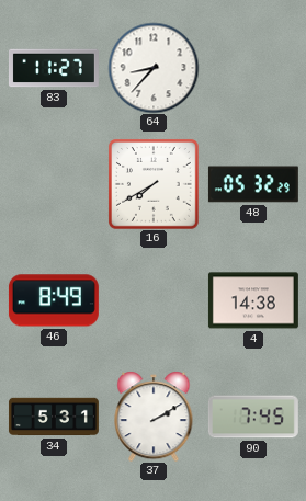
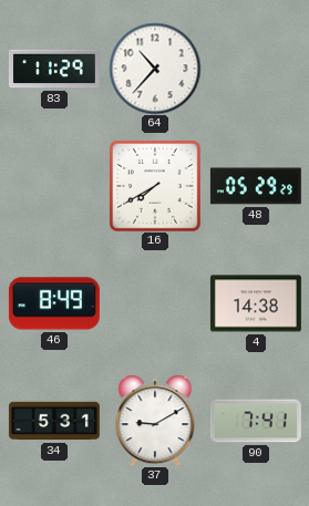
83: 11:27 -> 11:29
64: 8:37 -> 10:37
48: 05:32 -> 05:29
37: 2:10 -> 9:10
90: 7:45 -> 7:41
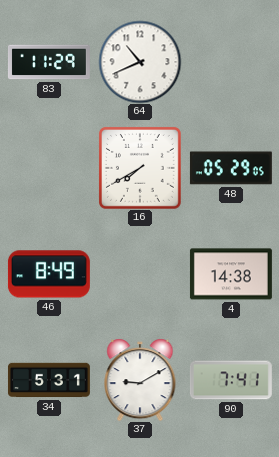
64: 10:37 -> 10:41
48: 05:29:29 -> 05:29:05
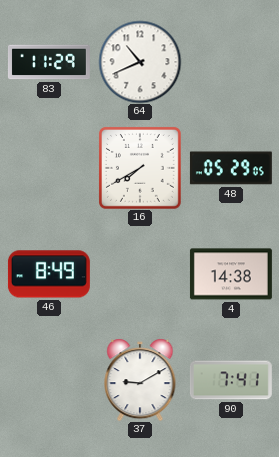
34: 5:31 -> none
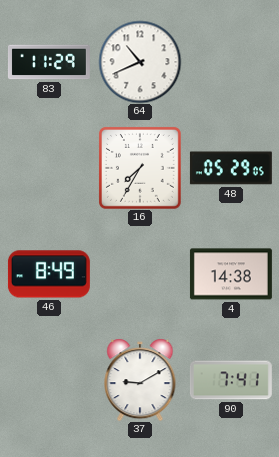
16: 7:40 -> 7:35
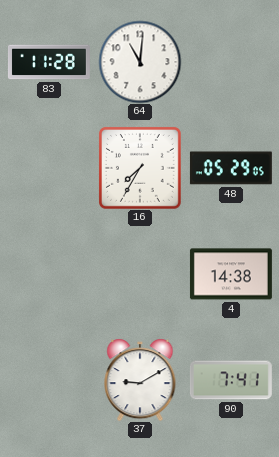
83: 11:29 -> 11:28
64: 10:41 -> 11:01
46: 8:49 -> none
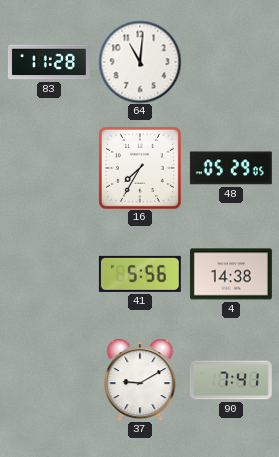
41: none -> 5:56
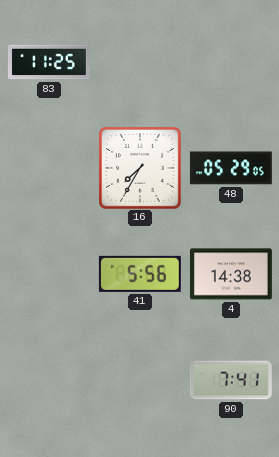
83: 11:28 -> 11:25
64: 11:01 -> none
37: 9:10 -> none
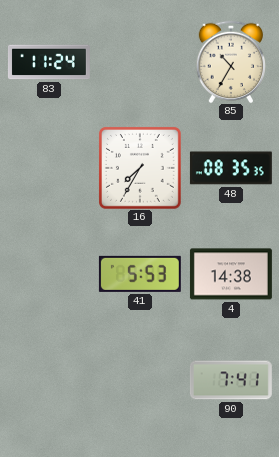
83: 11:25 -> 11:24
85: none -> 10:35
48: 05:29 -> 08:35
41: 5:56 -> 5:53
